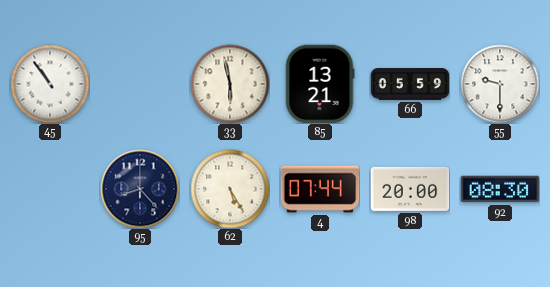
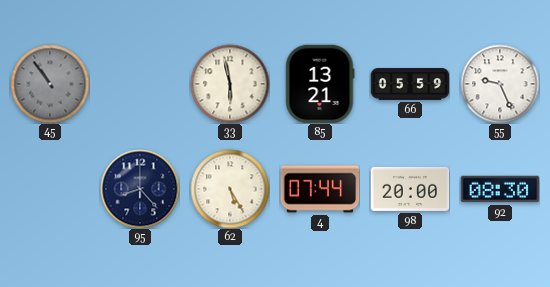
45 dial: white -> grey
55: 9:30 -> 9:26
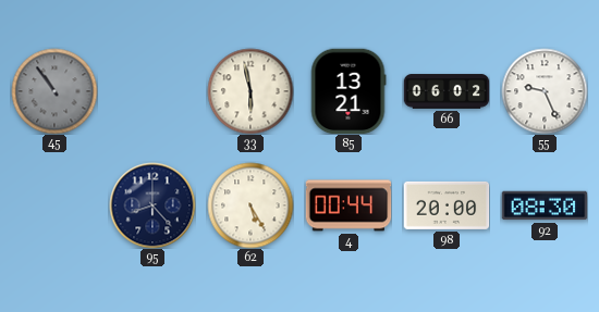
66: 05:59 -> 06:02
4: 07:44 -> 00:44
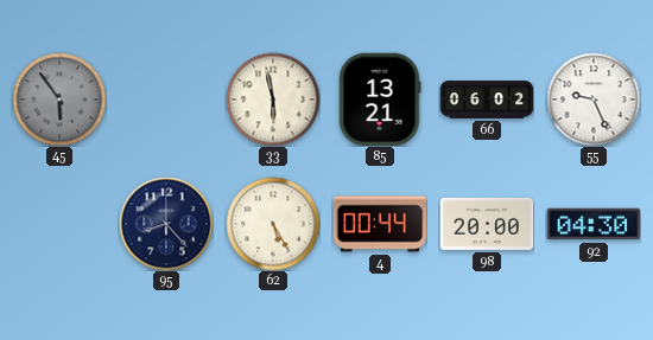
45: 10:54 -> 5:54
92: 08:30 -> 04:30
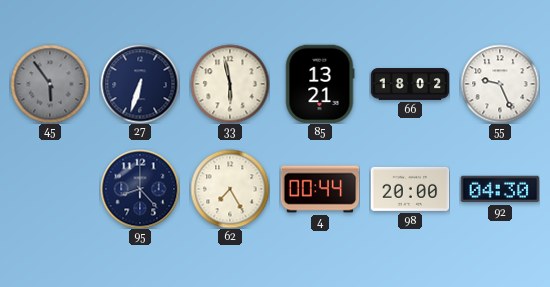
27: none -> 6:33
66: 06:02 -> 18:02
62: 5:25 -> 7:25
